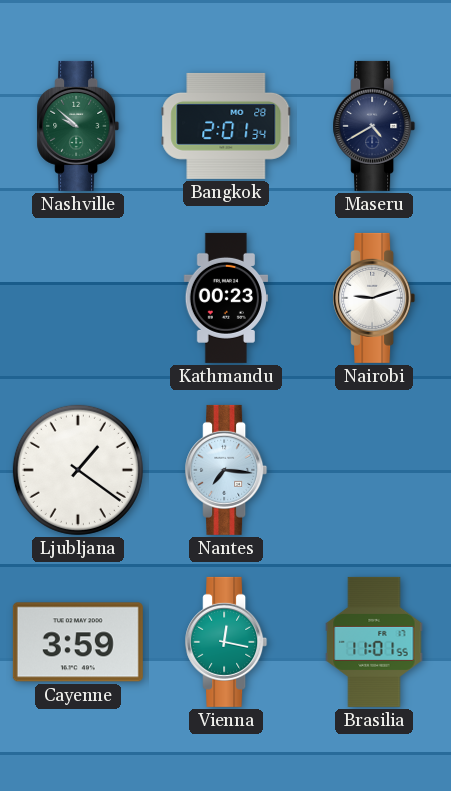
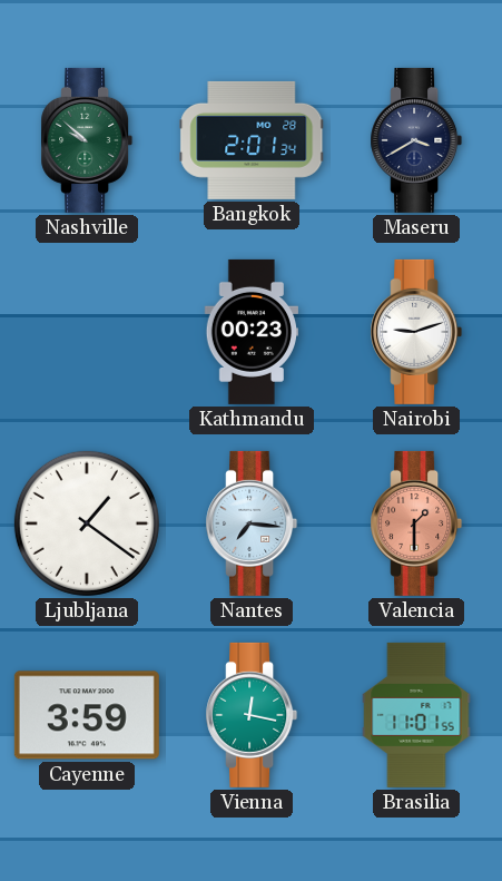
Maseru: 4:40 -> 3:40
Valencia: none -> 1:30
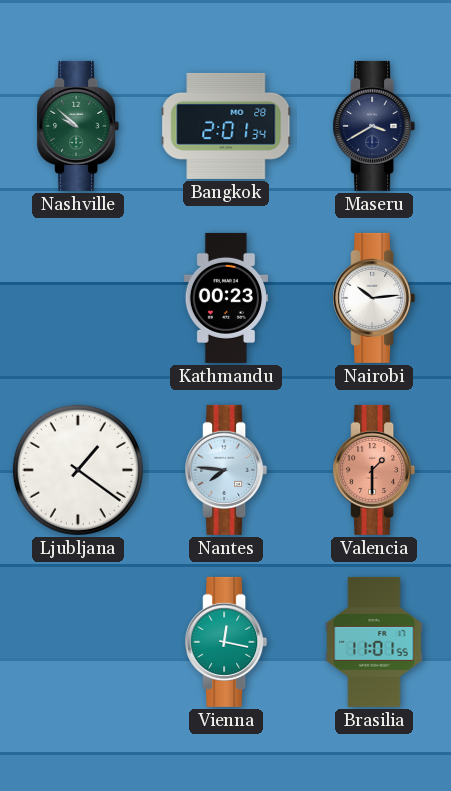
Nairobi: 9:12 -> 10:14
Nantes: 7:16 -> 7:46
Cayenne: 3:59 -> none
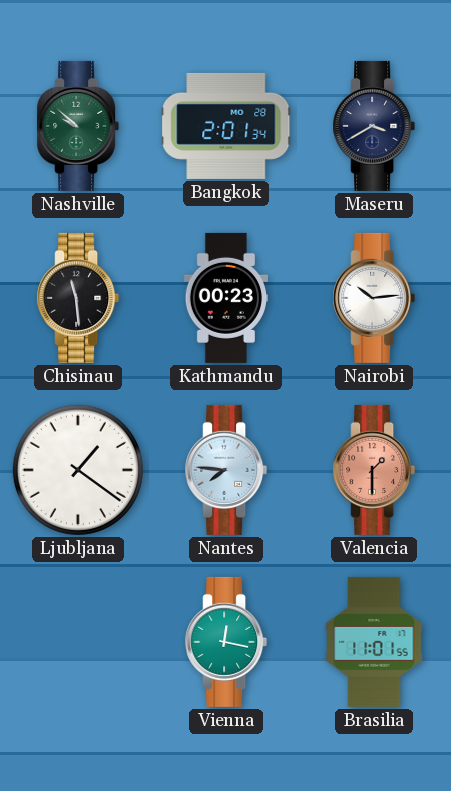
Chisinau: none -> 11:29
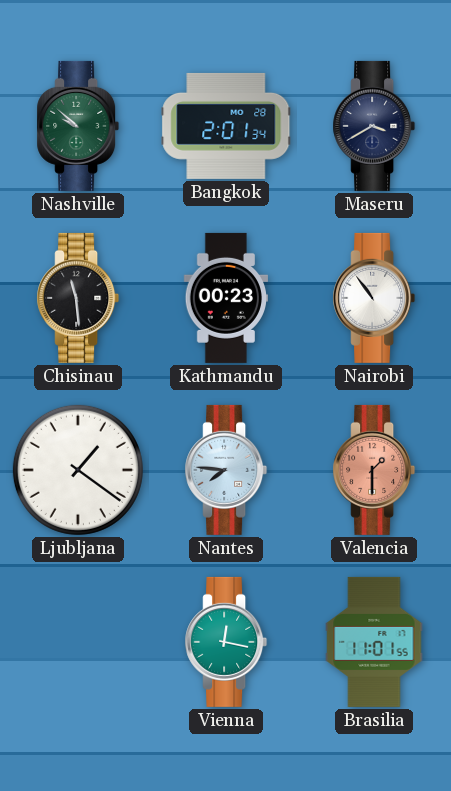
Nairobi: 10:14 -> 10:54
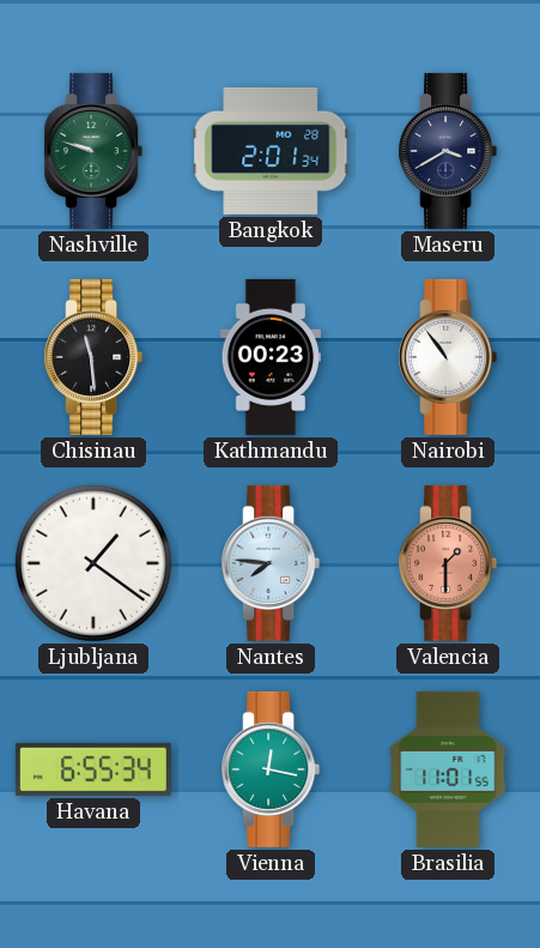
Nashville: 9:52 -> 9:48
Havana: none -> 6:55
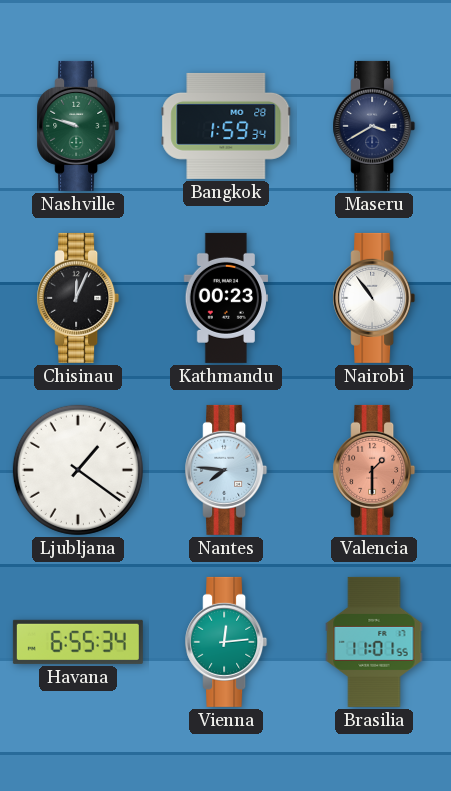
Bangkok: 2:01 -> 1:59
Chisinau: 11:29 -> 12:04
Vienna: 12:17 -> 12:14
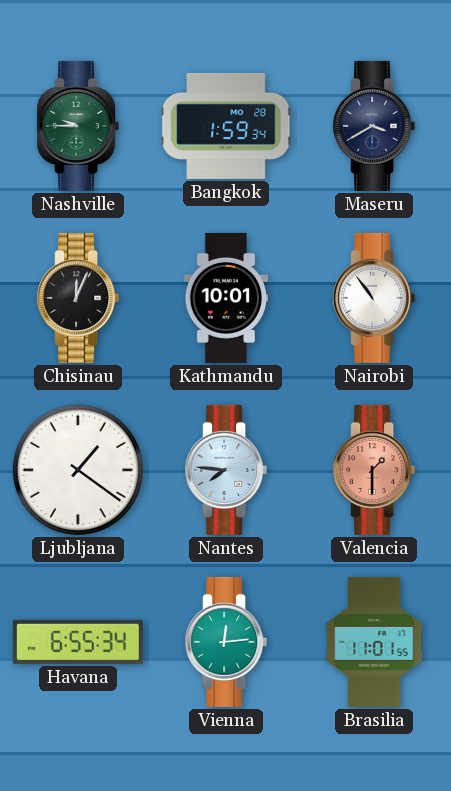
Nashville: 9:48 -> 9:45
Kathmandu: 00:23 -> 10:01
